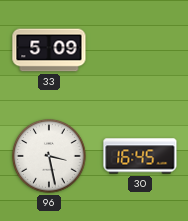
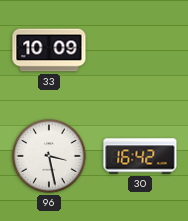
33: 5:09 -> 10:09
30: 16:45 -> 16:42
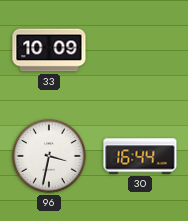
96: 3:28 -> 3:32
30: 16:42 -> 16:44
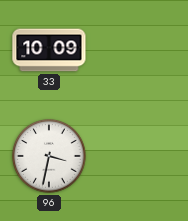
30: 16:44 -> none
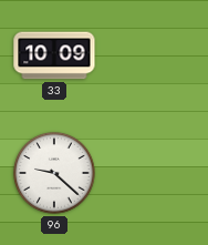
96: 3:32 -> 9:22
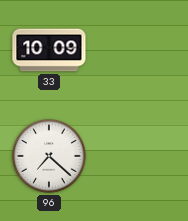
96: 9:22 -> 7:22
